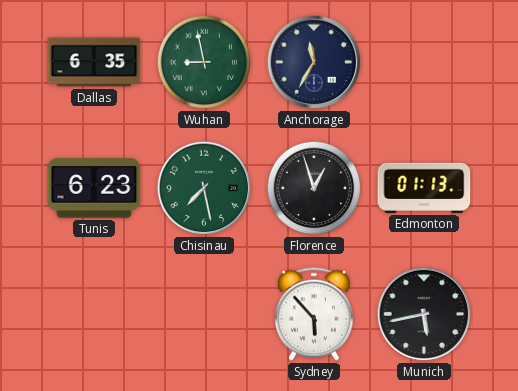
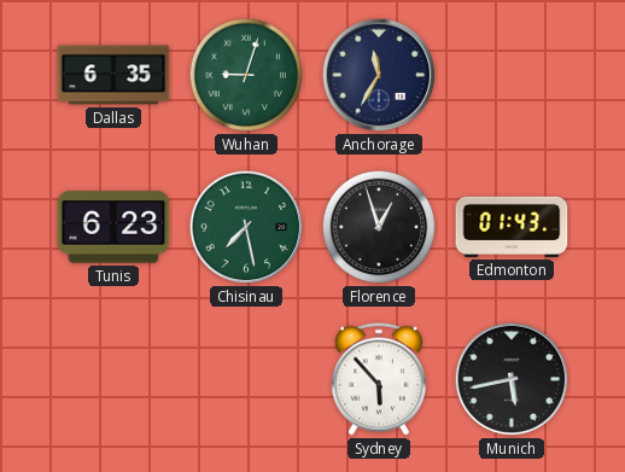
Wuhan: 8:58 -> 9:03
Edmonton: 01:13 -> 01:43
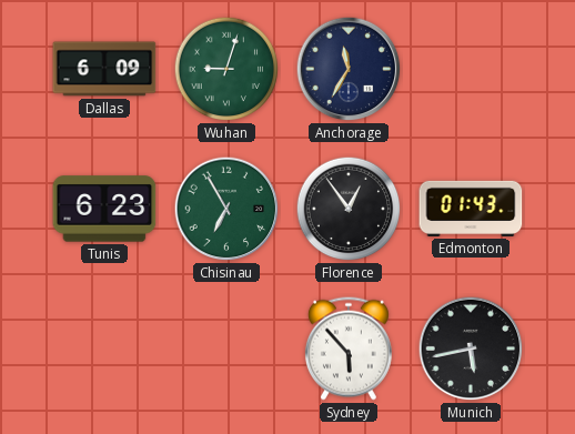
Dallas: 6:35 -> 6:09
Chisinau: 7:28 -> 6:55
Florence: 12:57 -> 12:54
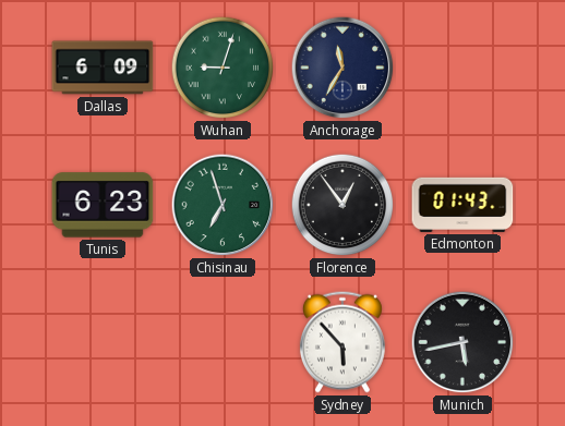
Chisinau: 6:55 -> 6:57
